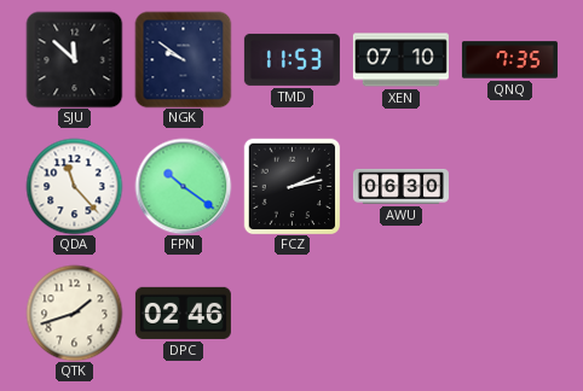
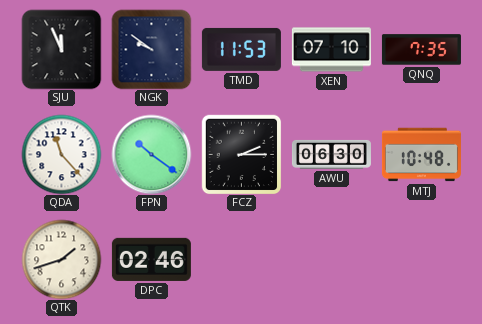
SJU: 11:52 -> 11:56
FCZ: 2:13 -> 2:15
MTJ: none -> 10:48
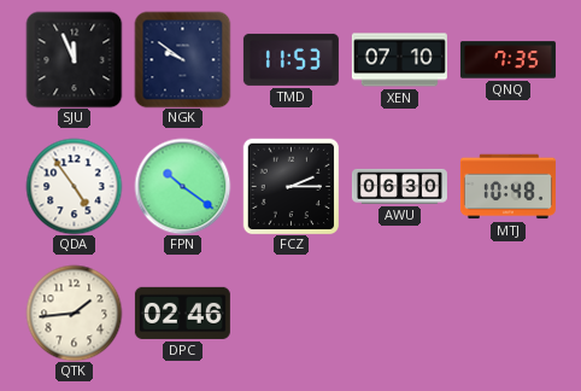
QDA: 11:23 -> 4:54
QTK: 1:42 -> 1:44
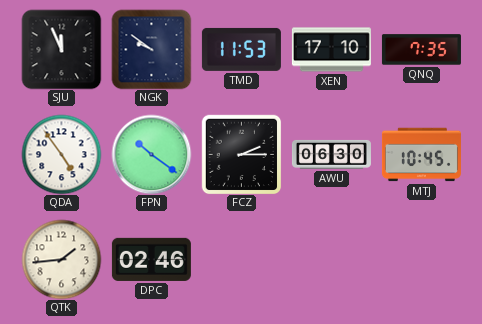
XEN: 07:10 -> 17:10
MTJ: 10:48 -> 10:45
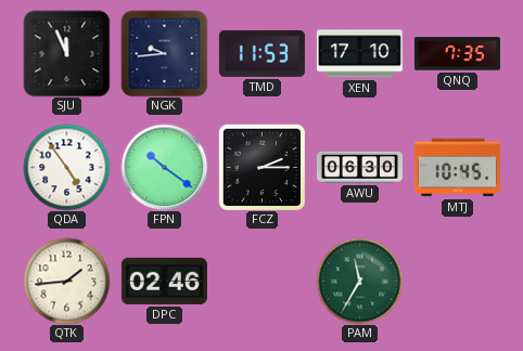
NGK: 9:51 -> 9:44
PAM: none -> 11:35
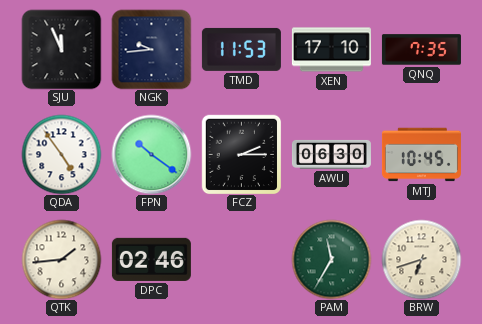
BRW: none -> 6:42
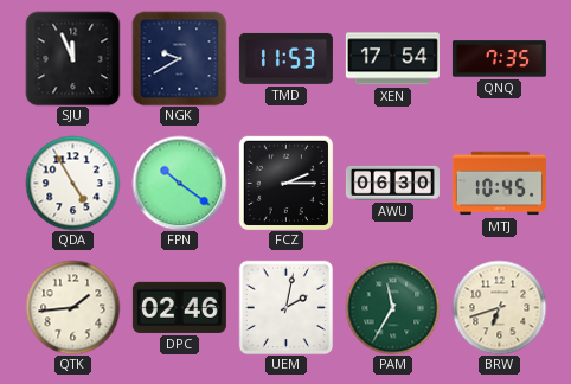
NGK: 9:44 -> 9:40
XEN: 17:10 -> 17:54
QDA: 4:54 -> 4:55
UEM: none -> 2:02
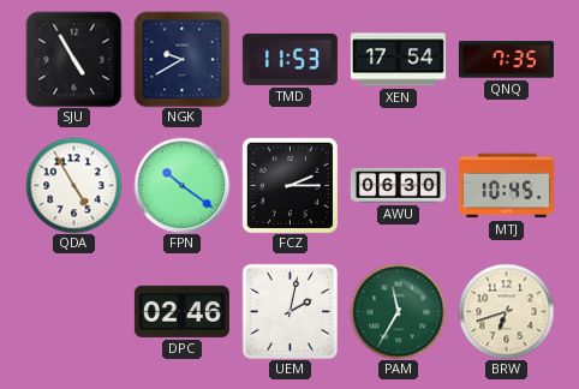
SJU: 11:56 -> 4:55
QTK: 1:44 -> none
